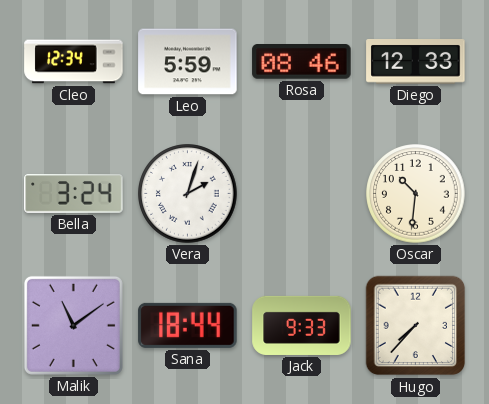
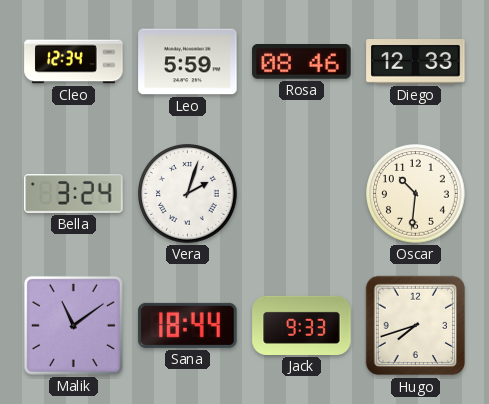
Hugo: 7:37 -> 7:42
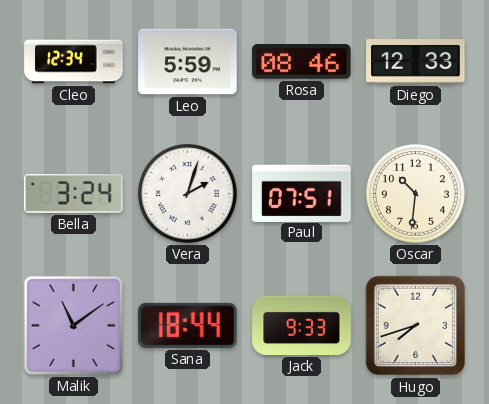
Paul: none -> 07:51
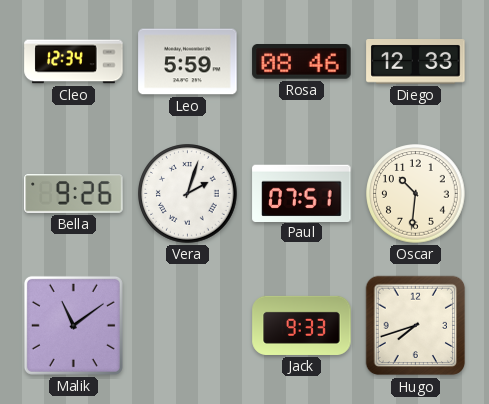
Bella: 3:24 -> 9:26
Sana: 18:44 -> none
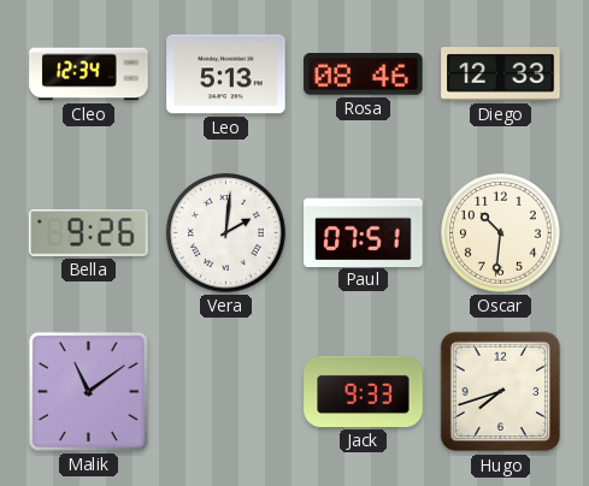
Leo: 5:59 -> 5:13
Vera: 2:03 -> 2:01
